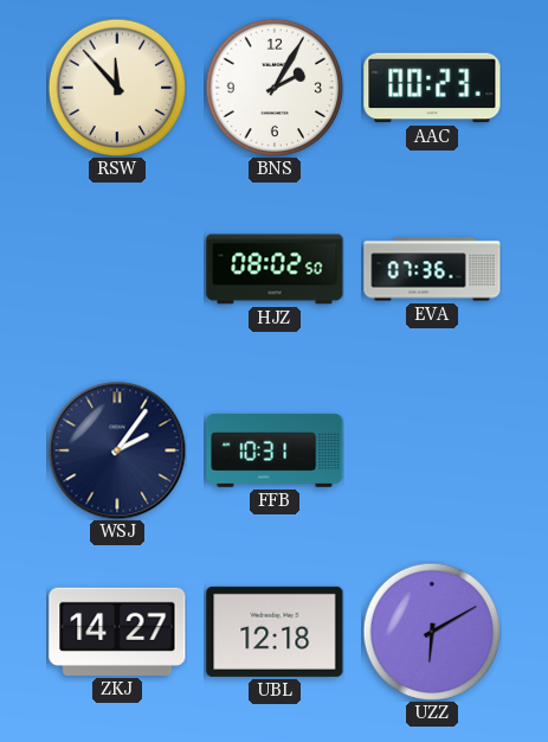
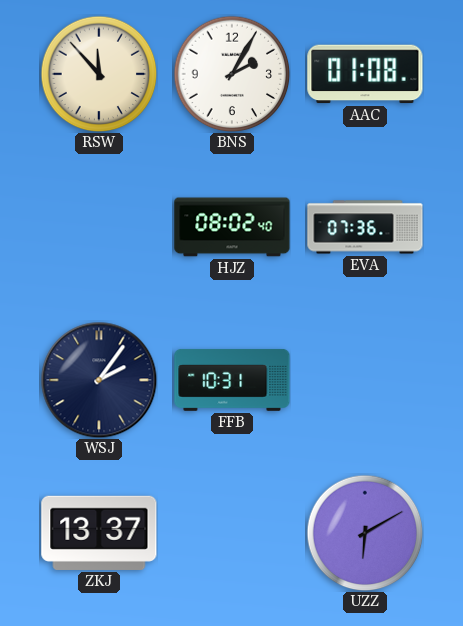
AAC: 00:23 -> 01:08
HJZ: 08:02:50 -> 08:02:40
ZKJ: 14:27 -> 13:37
UBL: 12:18 -> none
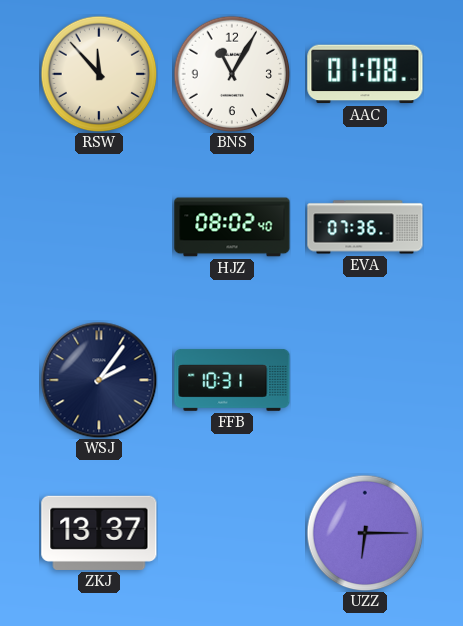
BNS: 2:05 -> 11:05
UZZ: 6:10 -> 6:15
